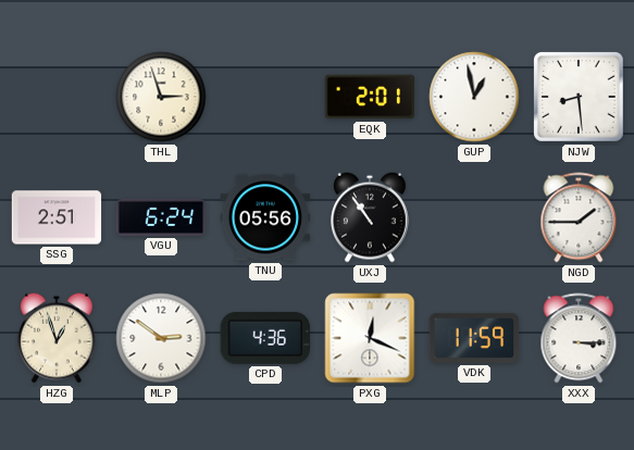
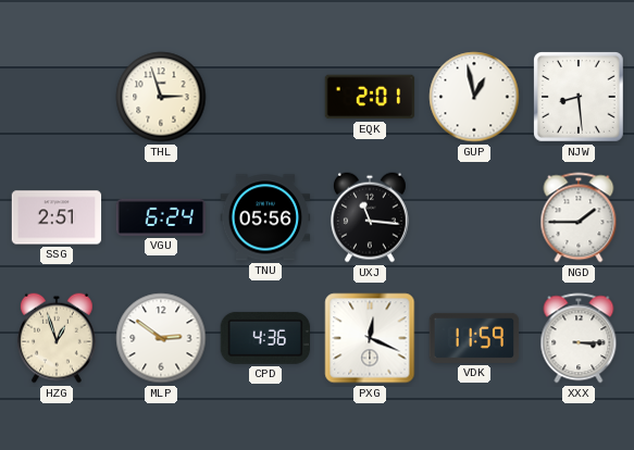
UXJ: 10:54 -> 11:16
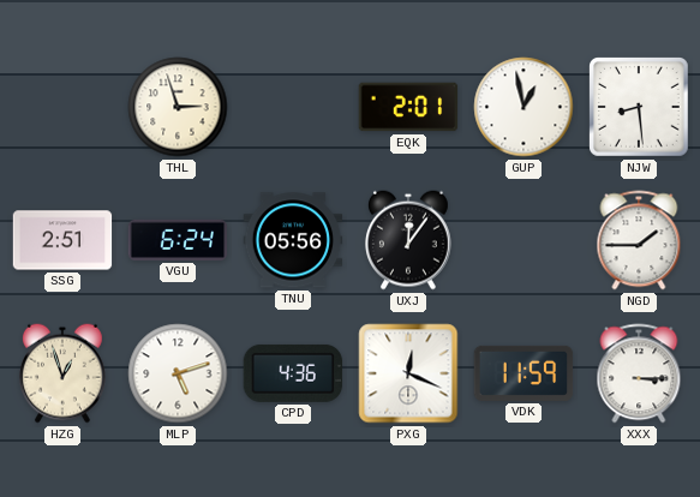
UXJ: 11:16 -> 12:06
MLP: 2:51 -> 5:12
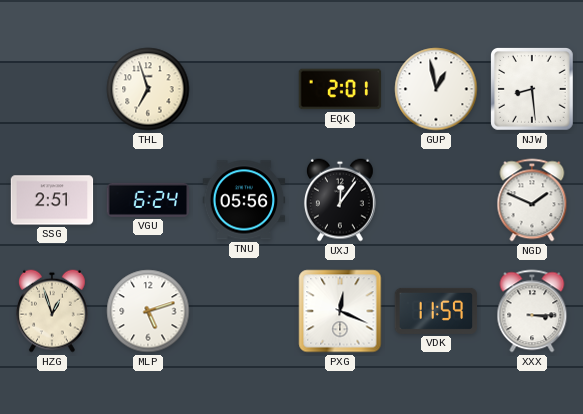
THL: 2:57 -> 6:57
NGD: 1:45 -> 1:49
CPD: 4:36 -> none
